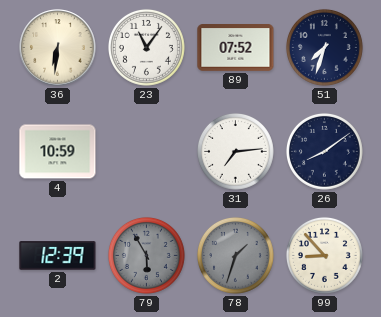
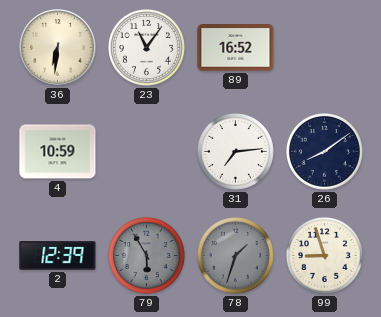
89: 07:52 -> 16:52
51: 7:33 -> none
99: 8:53 -> 8:57
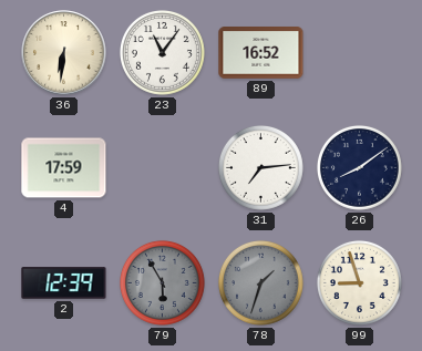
4: 10:59 -> 17:59
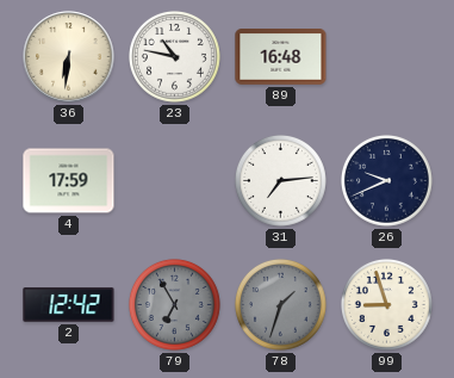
23: 11:06 -> 10:47
89: 16:52 -> 16:48
26: 8:09 -> 9:41
2: 12:39 -> 12:42
79: 5:55 -> 6:55
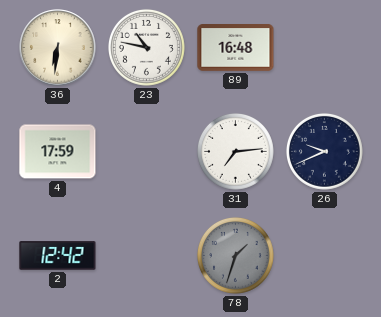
79: 6:55 -> none
99: 8:57 -> none
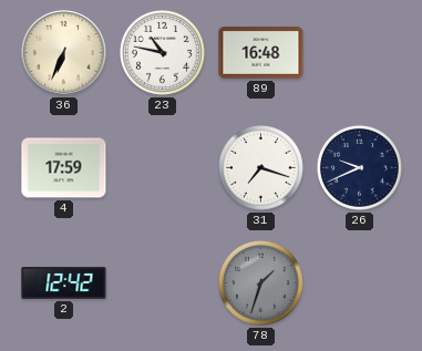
36: 6:31 -> 6:34
31: 7:14 -> 7:18
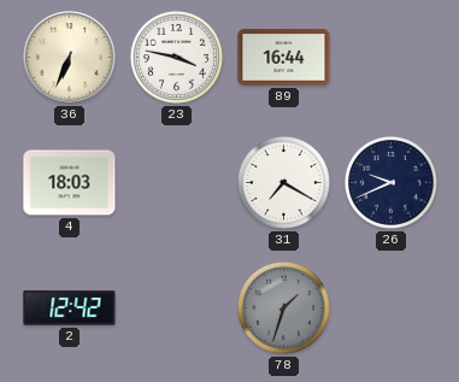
23: 10:47 -> 3:47
89: 16:48 -> 16:44
4: 17:59 -> 18:03
31: 7:18 -> 7:20
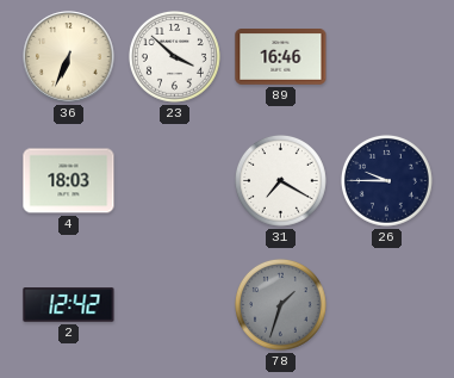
23: 3:47 -> 3:52
89: 16:44 -> 16:46
26: 9:41 -> 9:45
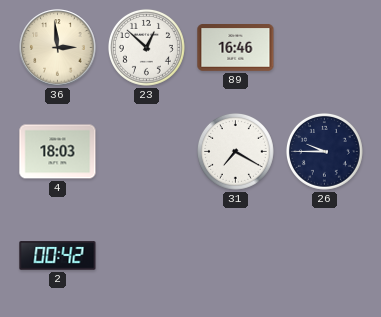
36: 6:34 -> 2:59
23: 3:52 -> 12:52
2: 12:42 -> 00:42
78: 1:33 -> none
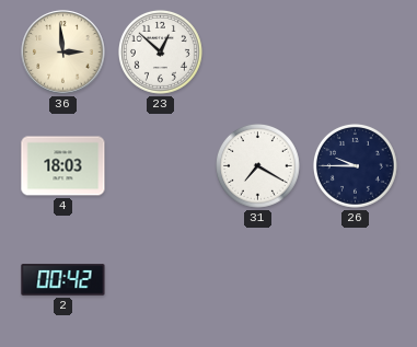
89: 16:46 -> none
